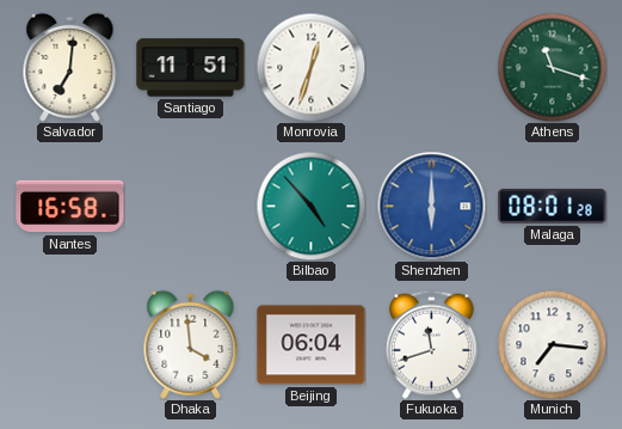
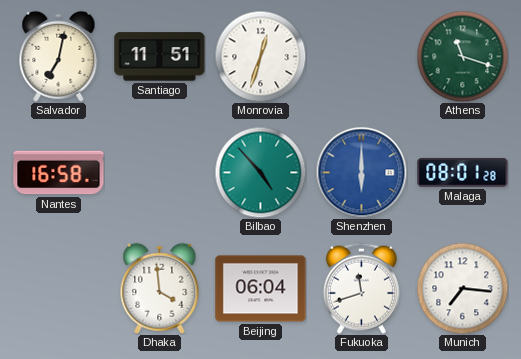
Salvador: 7:01 -> 7:02
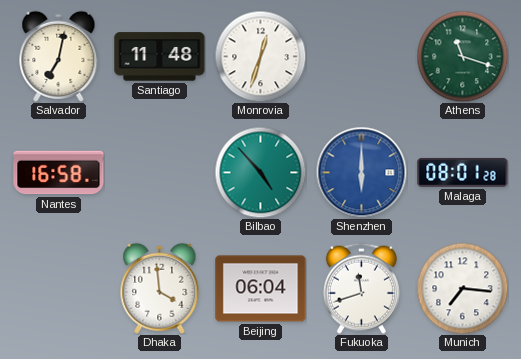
Santiago: 11:51 -> 11:48
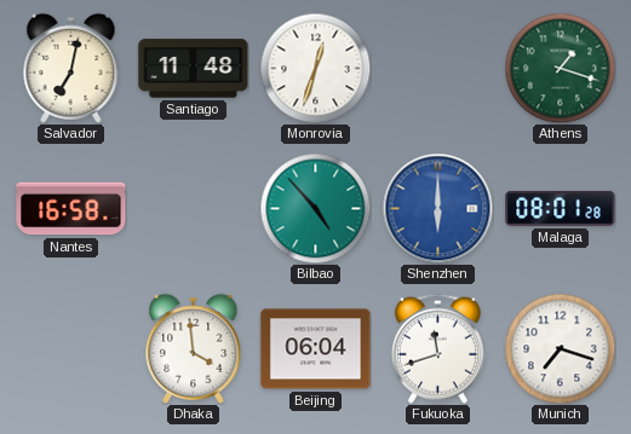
Athens: 11:18 -> 1:18
Munich: 7:16 -> 7:18
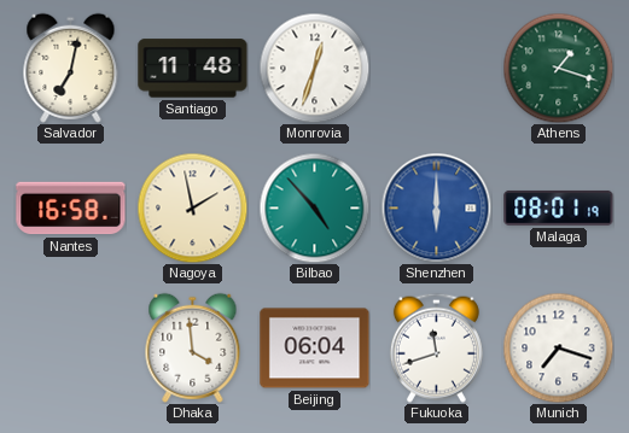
Nagoya: none -> 1:58
Malaga: 08:01:28 -> 08:01:19
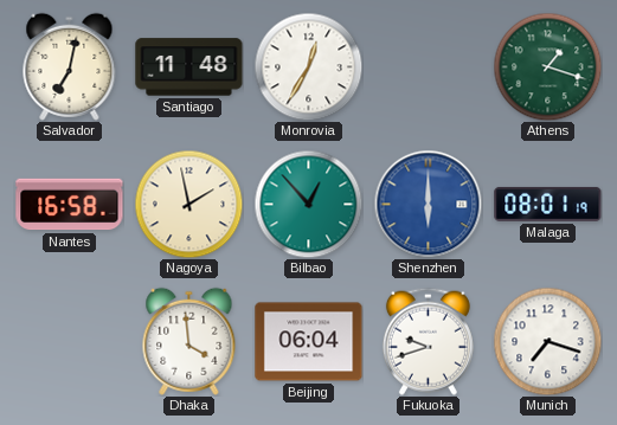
Monrovia: 12:33 -> 12:35
Bilbao: 4:53 -> 12:53
Fukuoka: 11:42 -> 9:42
